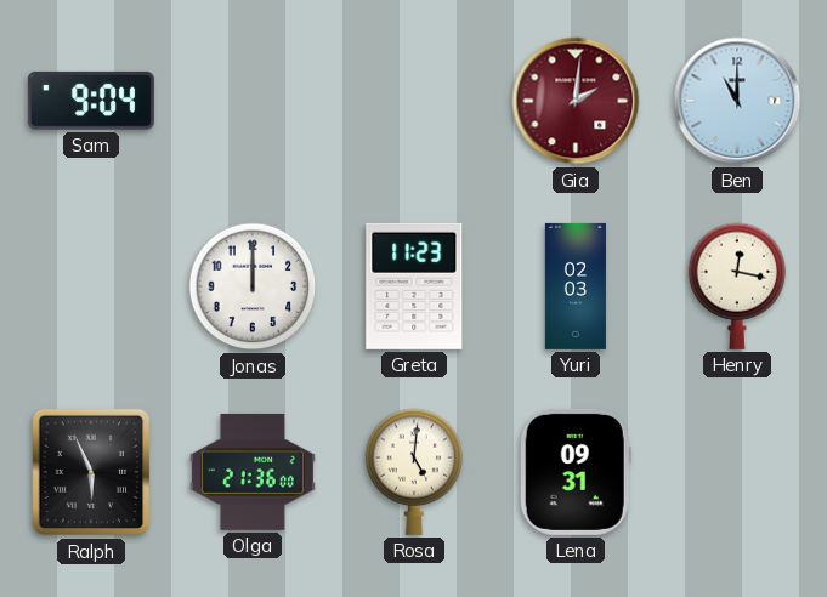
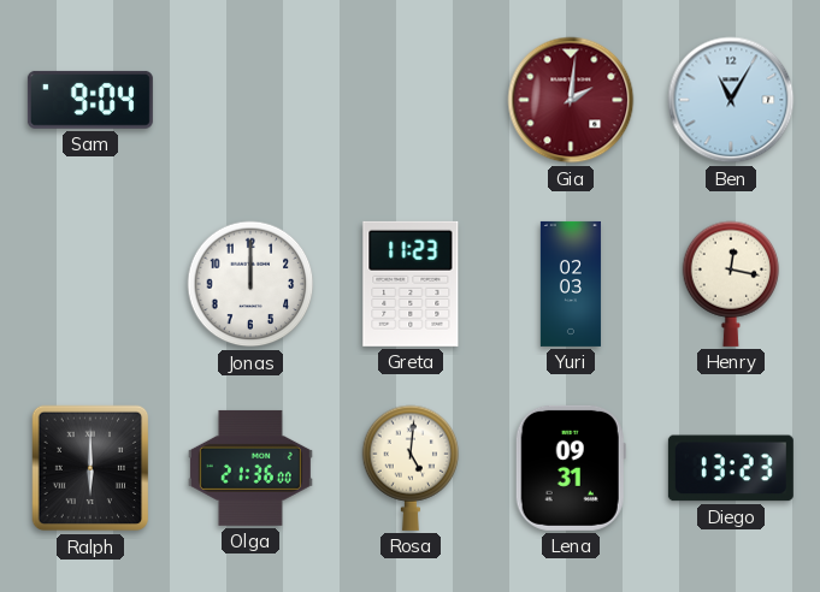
Ben: 11:00 -> 11:05
Ralph: 5:56 -> 6:00
Diego: none -> 13:23
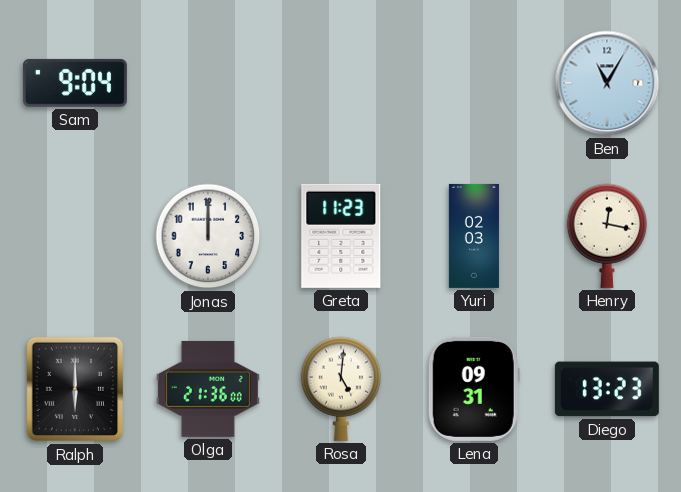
Gia: 2:01 -> none
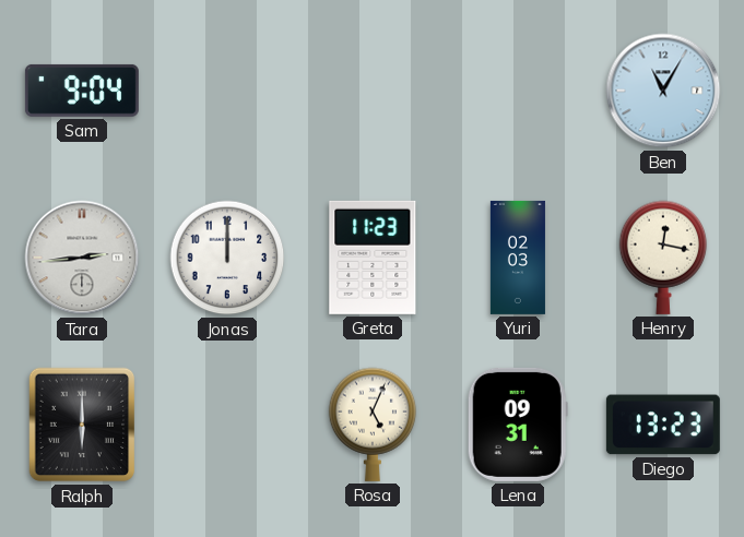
Tara: none -> 2:44
Olga: 21:36 -> none
Rosa: 5:01 -> 5:04
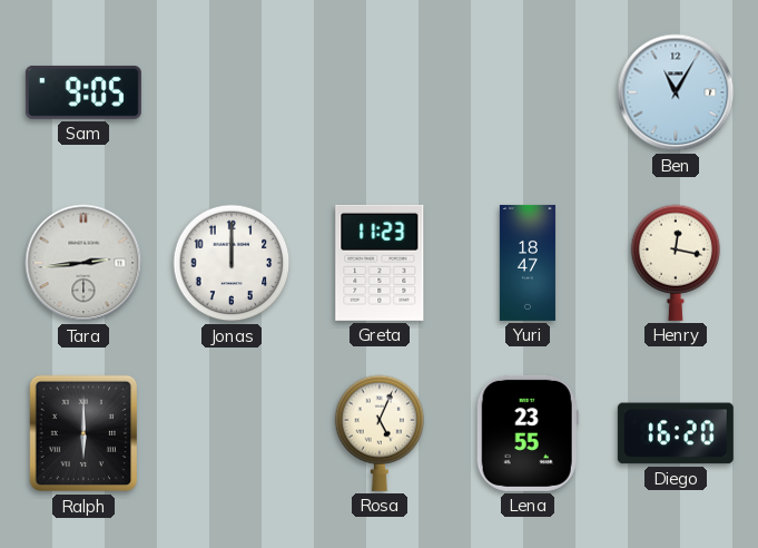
Sam: 9:04 -> 9:05
Yuri: 02:03 -> 18:47
Lena: 09:31 -> 23:55
Diego: 13:23 -> 16:20
